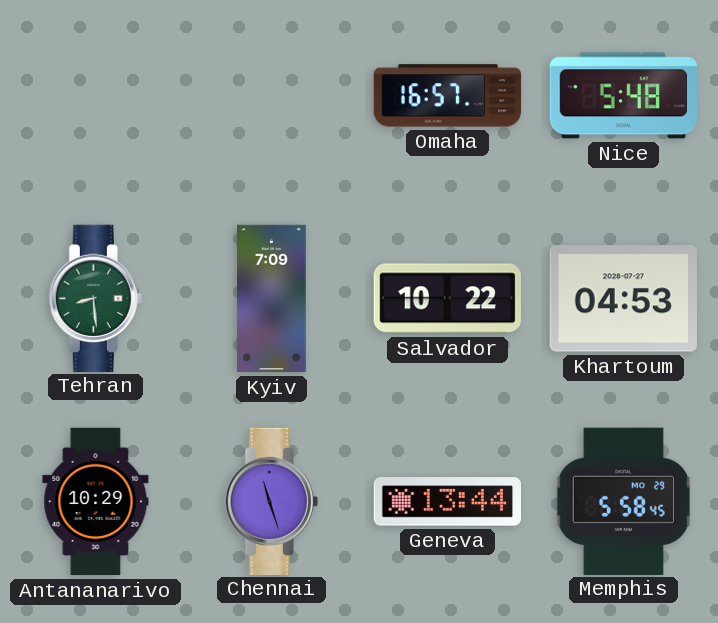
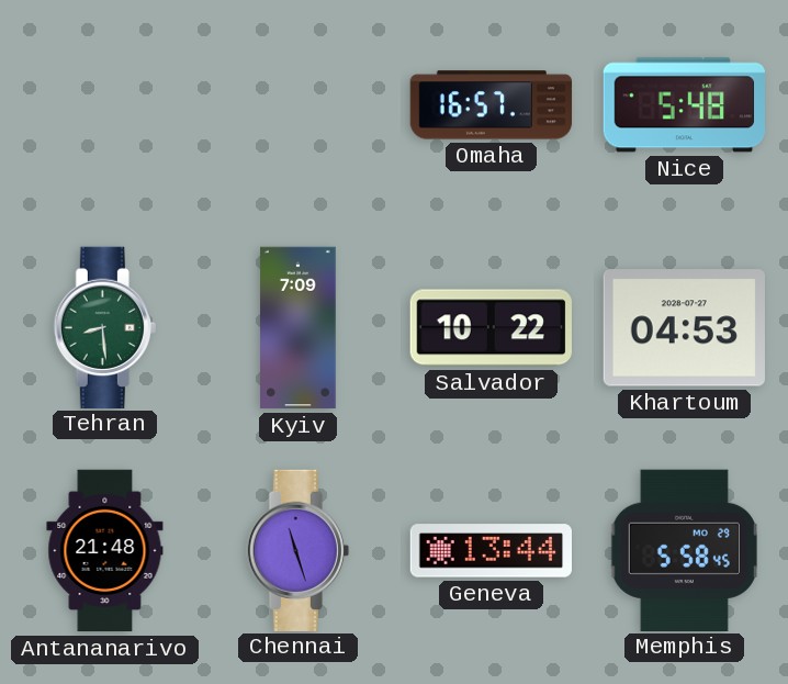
Antananarivo: 10:29 -> 21:48
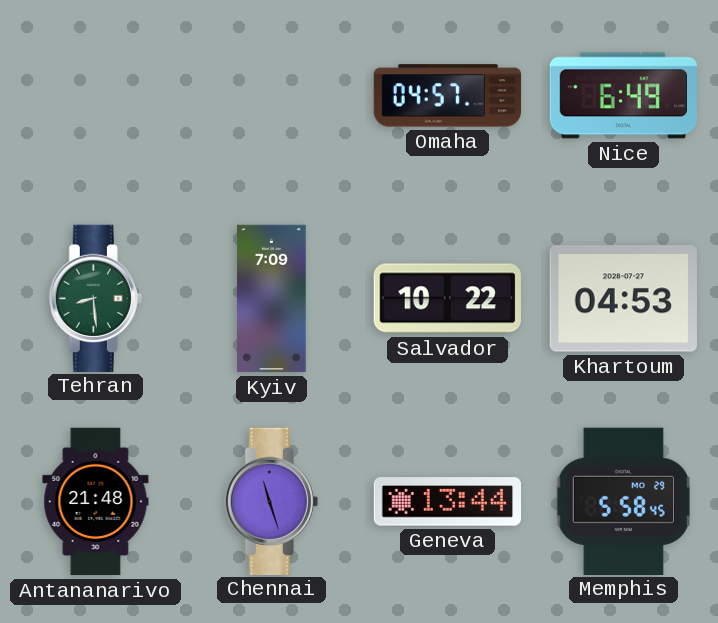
Omaha: 16:57 -> 04:57
Nice: 5:48 -> 6:49
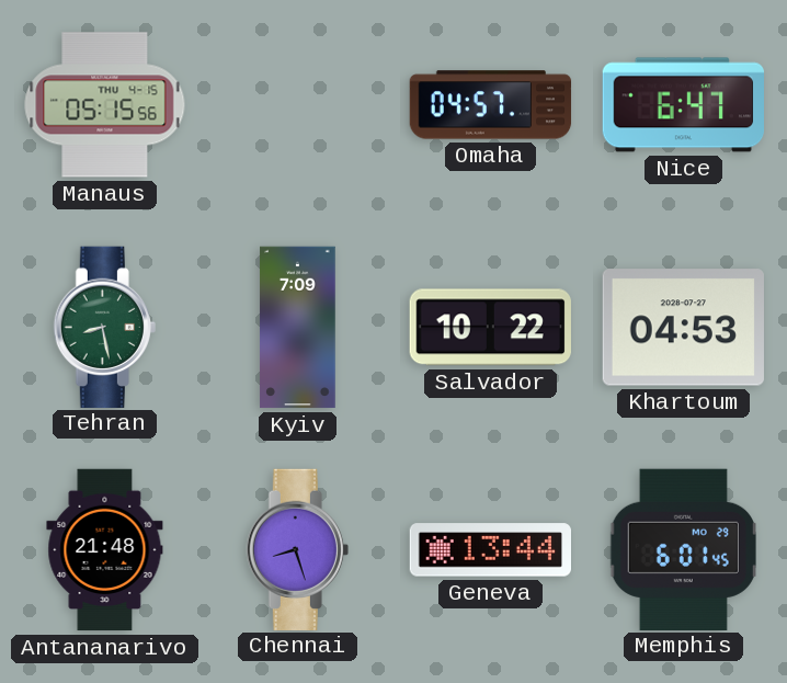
Manaus: none -> 05:15
Nice: 6:49 -> 6:47
Tehran: 8:29 -> 8:28
Chennai: 11:27 -> 8:27
Memphis: 5:58 -> 6:01
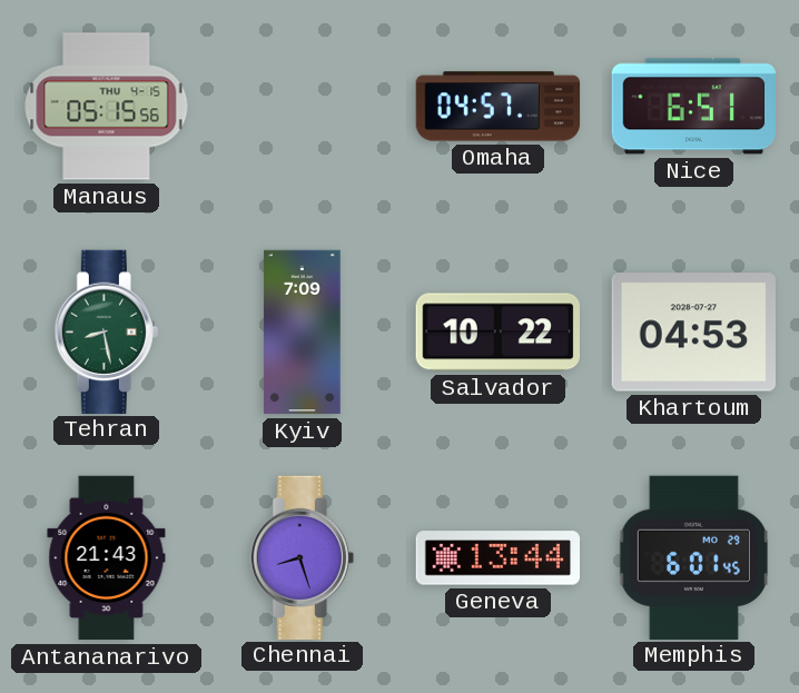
Nice: 6:47 -> 6:51
Antananarivo: 21:48 -> 21:43
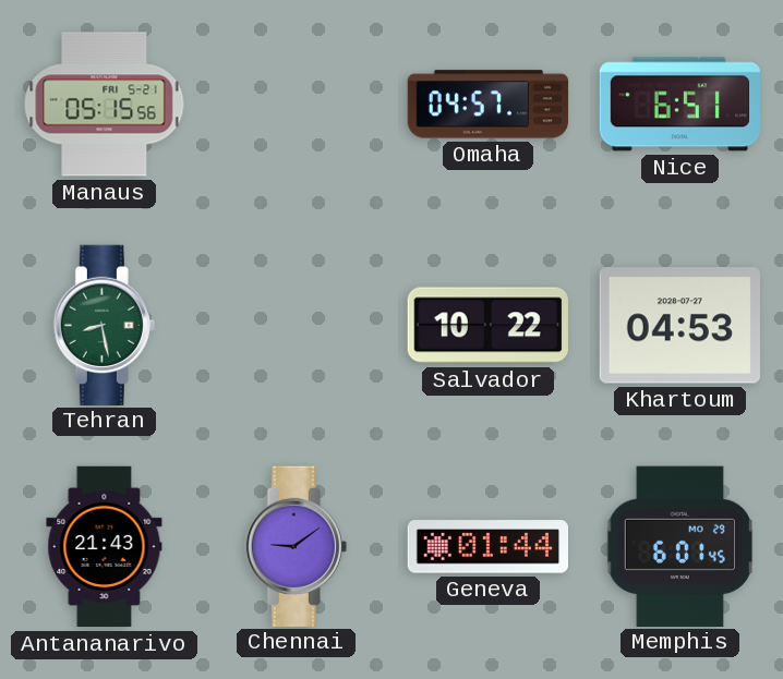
Manaus date: THU 4-15 -> FRI 5-21
Kyiv: 7:09 -> none
Chennai: 8:27 -> 9:09
Geneva: 13:44 -> 01:44
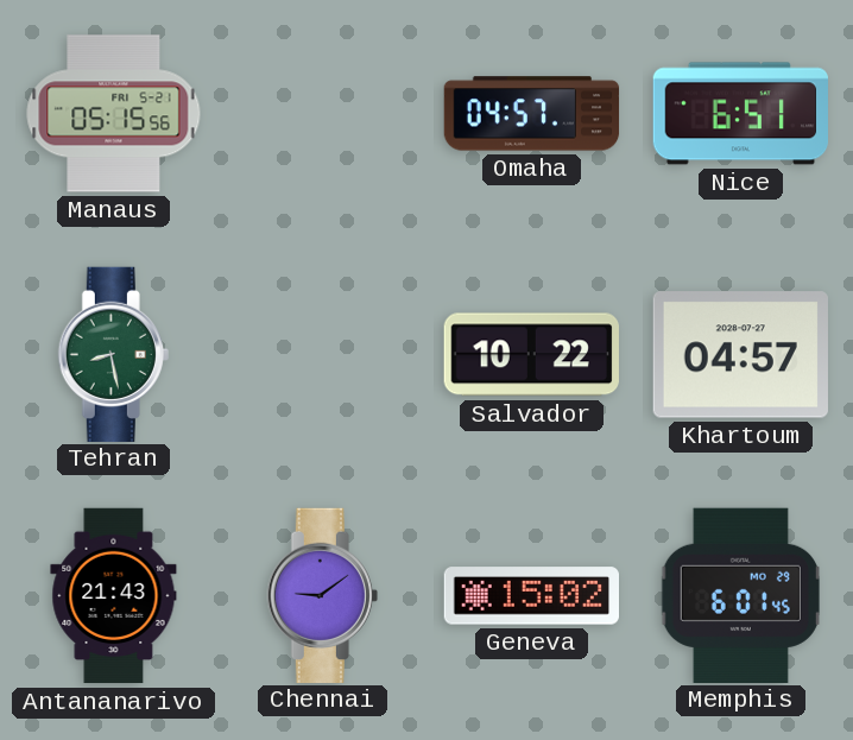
Khartoum: 04:53 -> 04:57
Geneva: 01:44 -> 15:02
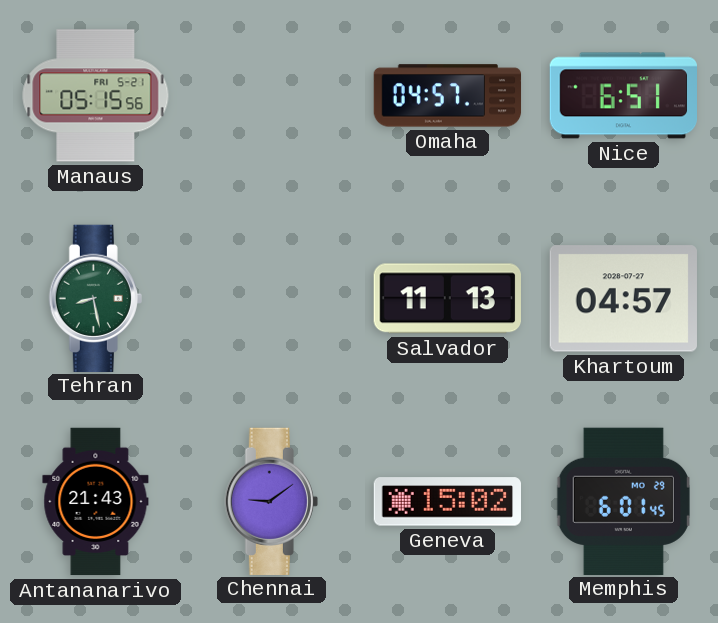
Salvador: 10:22 -> 11:13
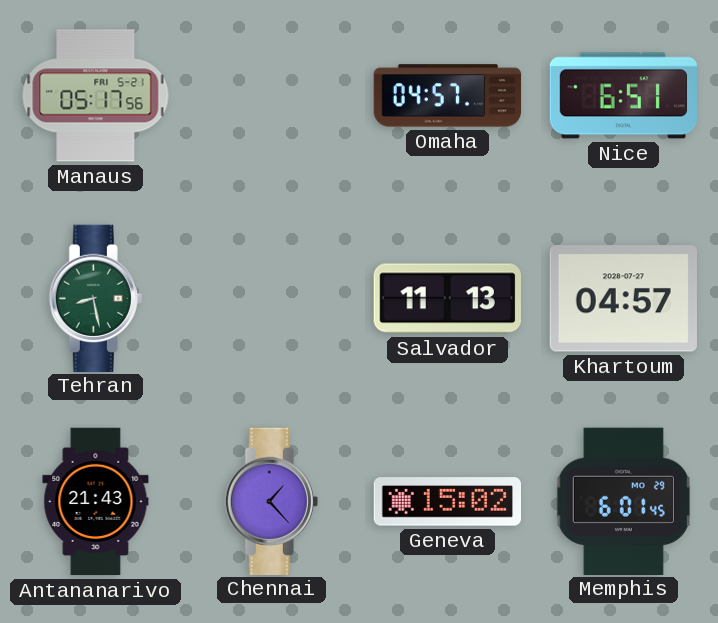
Manaus: 05:15 -> 05:17
Chennai: 9:09 -> 1:23
